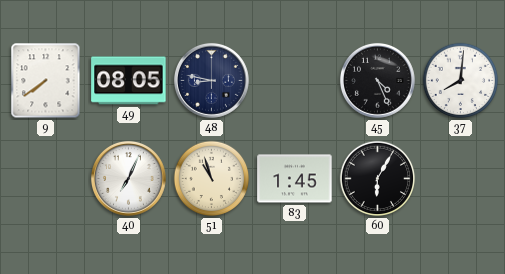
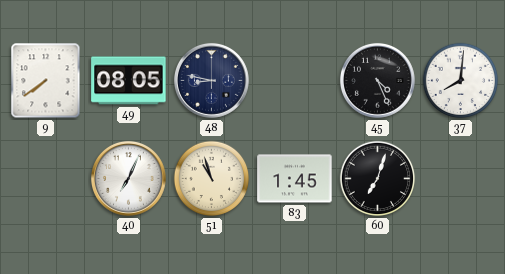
60: 6:05 -> 7:03
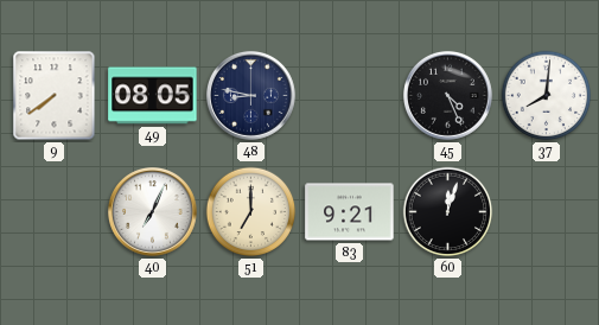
51: 10:57 -> 7:00
83: 1:45 -> 9:21
60: 7:03 -> 12:03
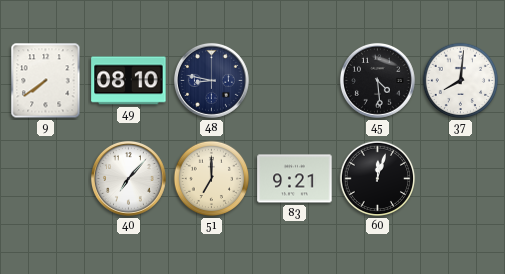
49: 08:05 -> 08:10
45: 4:26 -> 4:29
40: 7:04 -> 7:07
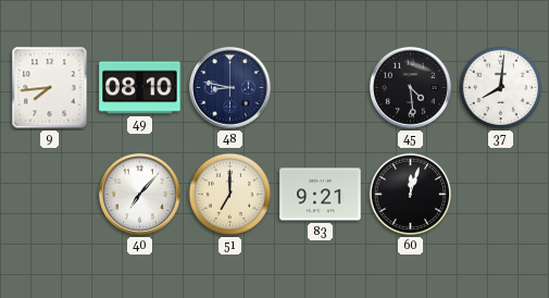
9: 7:39 -> 7:44
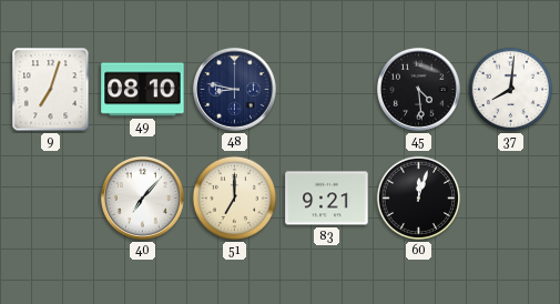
9: 7:44 -> 7:03
